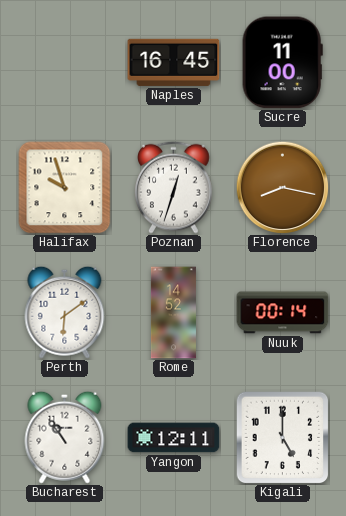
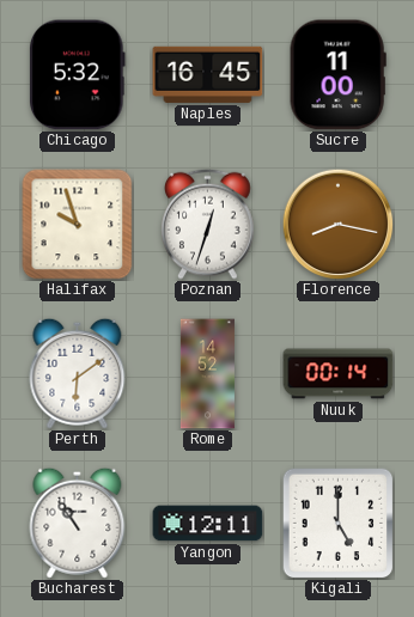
Chicago: none -> 5:32
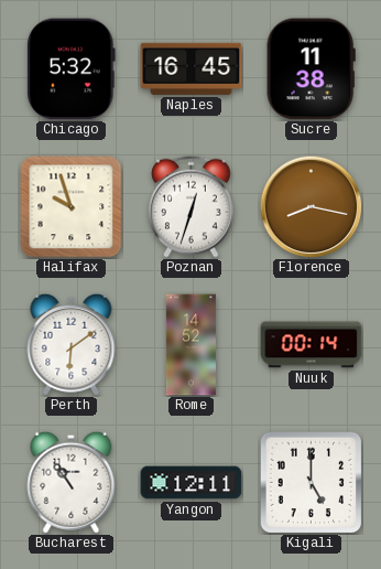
Sucre: 11:00 -> 11:38
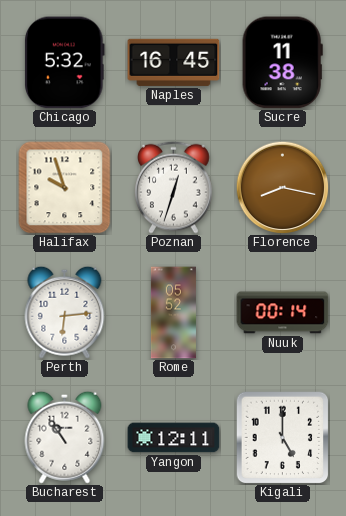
Perth: 6:09 -> 6:14
Rome: 14:52 -> 05:52
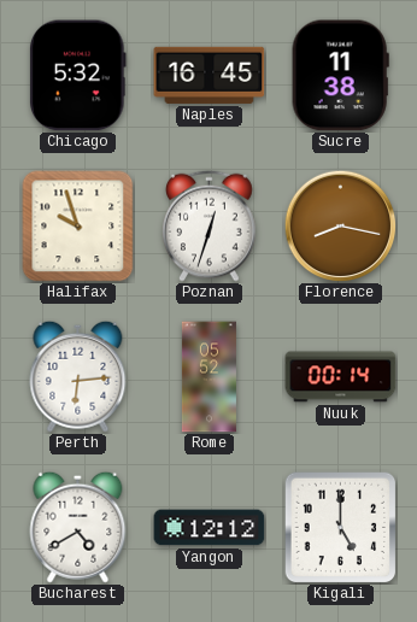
Bucharest: 10:54 -> 4:40
Yangon: 12:11 -> 12:12
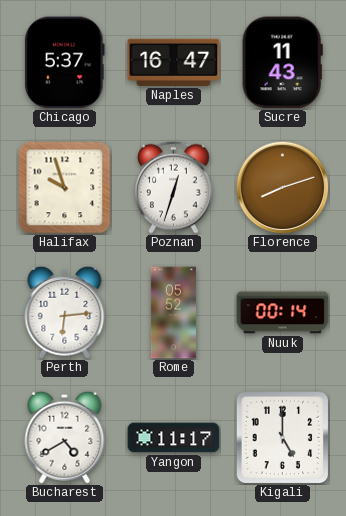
Chicago: 5:32 -> 5:37
Naples: 16:45 -> 16:47
Sucre: 11:38 -> 11:43
Florence: 8:17 -> 8:12
Yangon: 12:12 -> 11:17
